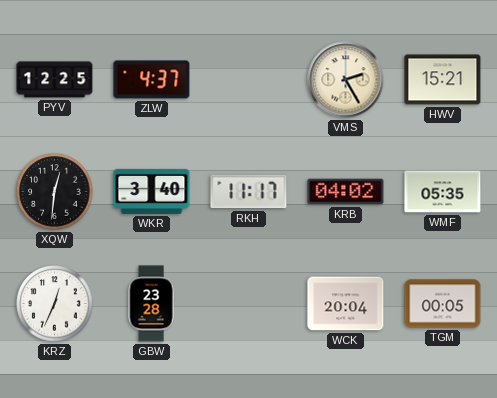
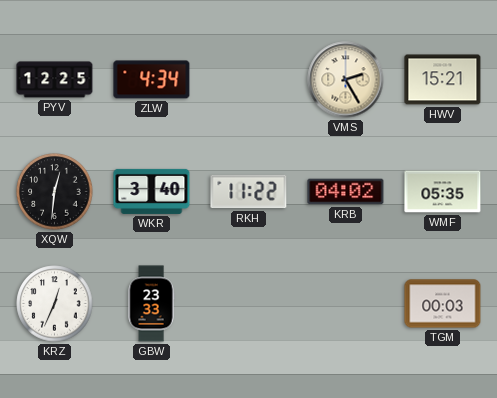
ZLW: 4:37 -> 4:34
RKH: 11:17 -> 11:22
GBW: 23:28 -> 23:33
WCK: 20:04 -> none
TGM: 00:05 -> 00:03
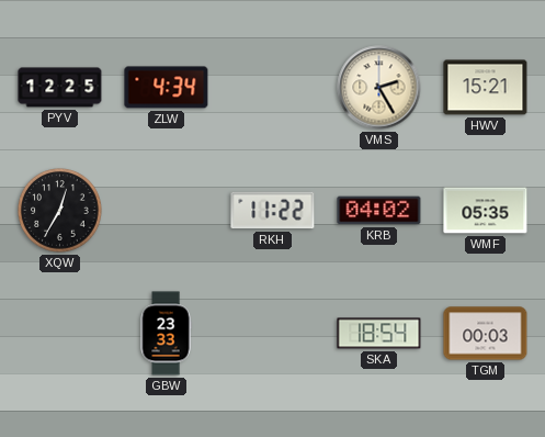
XQW: 12:31 -> 12:35
WKR: 3:40 -> none
KRZ: 12:34 -> none
SKA: none -> 18:54
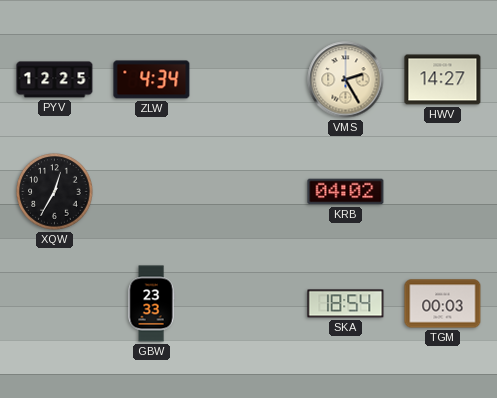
HWV: 15:21 -> 14:27
RKH: 11:22 -> none
WMF: 05:35 -> none
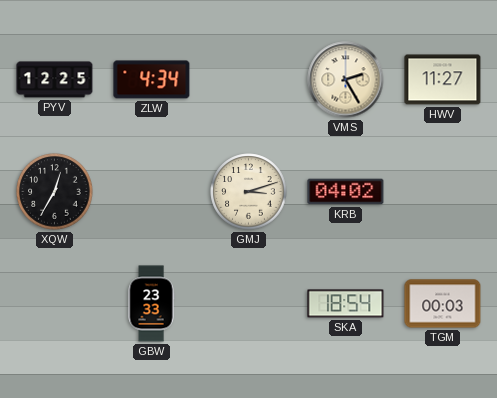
HWV: 14:27 -> 11:27
GMJ: none -> 3:12
